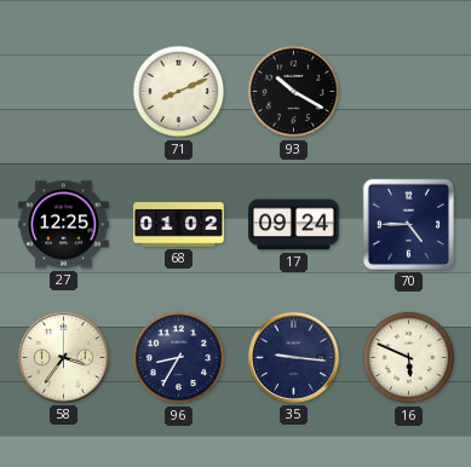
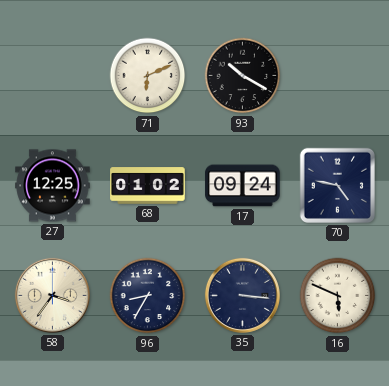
71: 8:11 -> 6:11
70: 4:45 -> 4:47
35: 9:16 -> 3:16
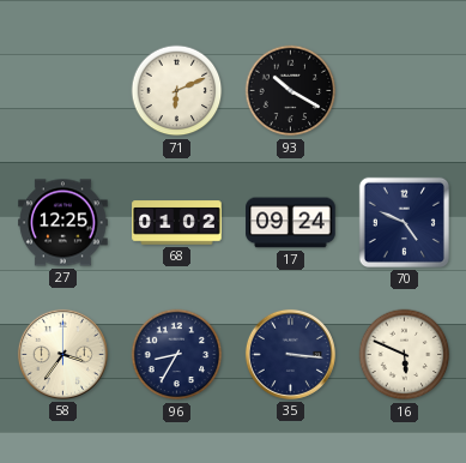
70: 4:47 -> 4:49
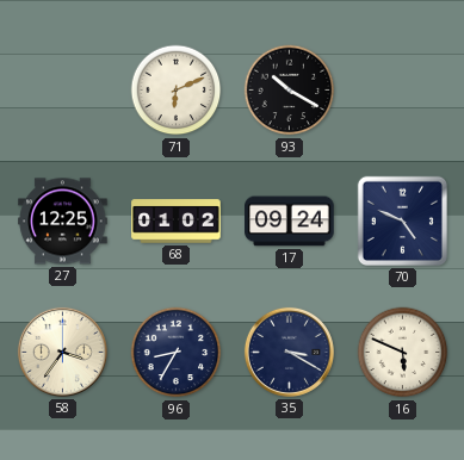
35: 3:16 -> 3:20
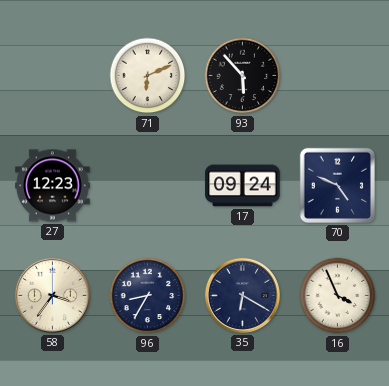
93: 10:20 -> 5:53
27: 12:25 -> 12:23
68: 01:02 -> none
35: 3:20 -> 6:20
16: 5:49 -> 3:56
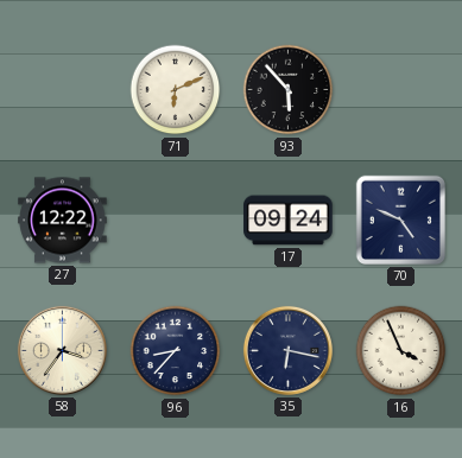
27: 12:23 -> 12:22
96: 8:35 -> 8:37
35: 6:20 -> 6:17
